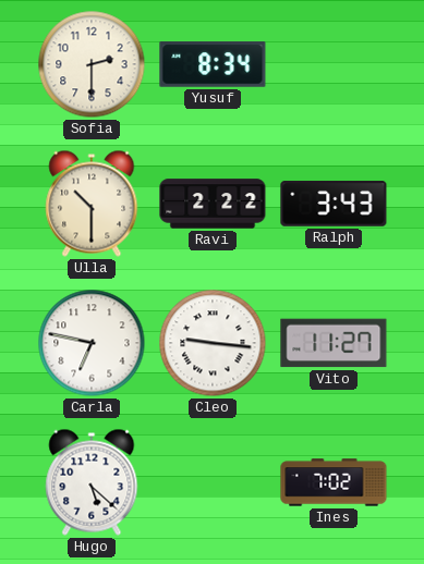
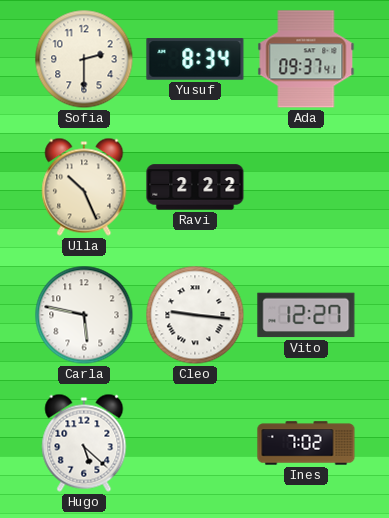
Ada: none -> 09:37
Ulla: 10:30 -> 10:26
Ralph: 3:43 -> none
Carla: 6:47 -> 5:47
Vito: 11:27 -> 12:27
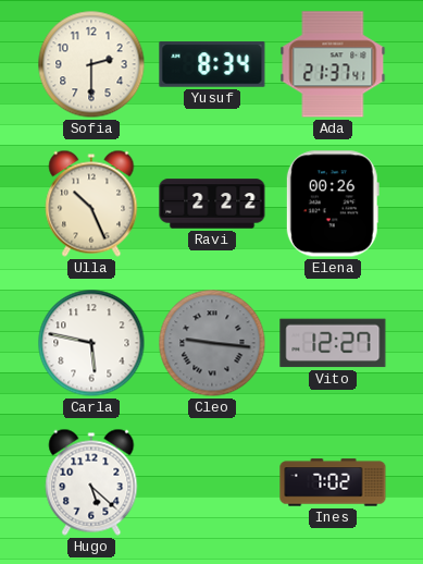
Ada: 09:37 -> 21:37
Elena: none -> 00:26
Cleo dial: white -> grey
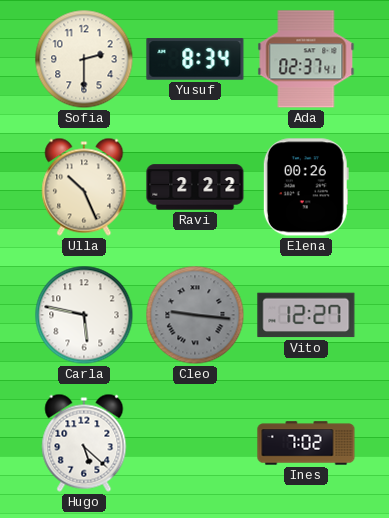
Ada: 21:37 -> 02:37
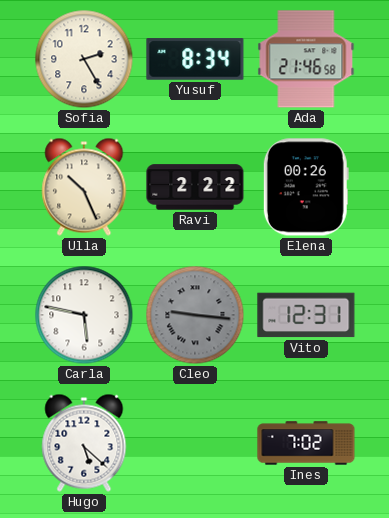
Sofia: 2:30 -> 2:25
Ada: 02:37 -> 21:46
Vito: 12:27 -> 12:31
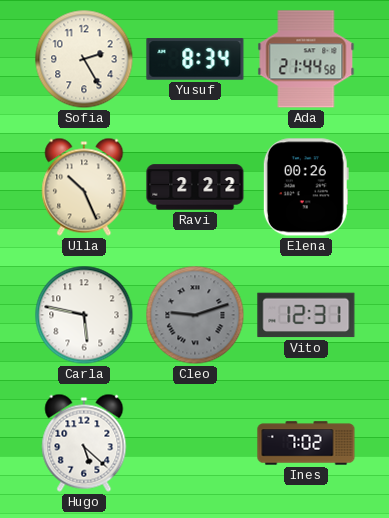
Ada: 21:46 -> 21:44
Cleo: 9:16 -> 9:12
